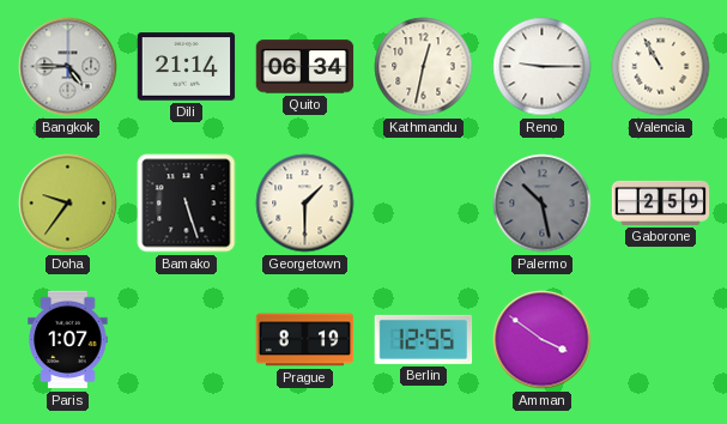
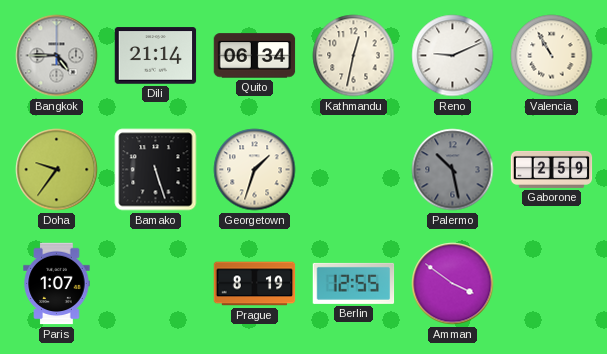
Reno: 9:15 -> 9:11
Georgetown: 1:30 -> 1:33
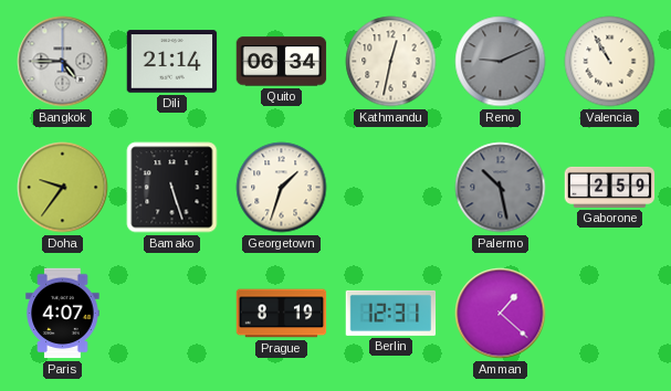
Reno dial: white -> grey
Paris: 1:07 -> 4:07
Berlin: 12:55 -> 12:31
Amman: 3:51 -> 1:22
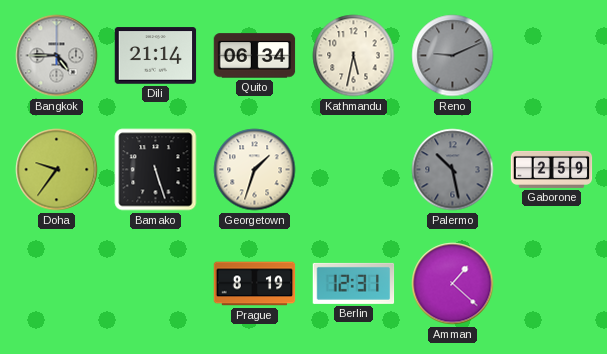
Kathmandu: 12:32 -> 5:32
Valencia: 10:55 -> none
Paris: 4:07 -> none
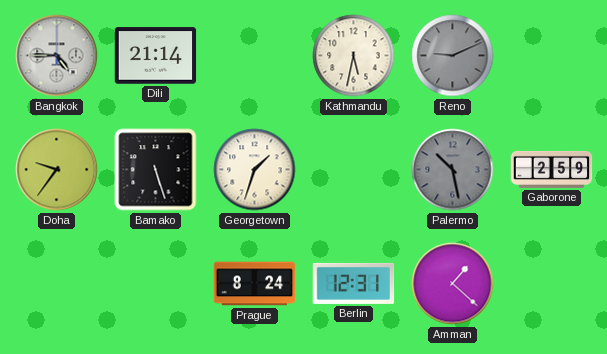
Quito: 06:34 -> none
Prague: 8:19 -> 8:24
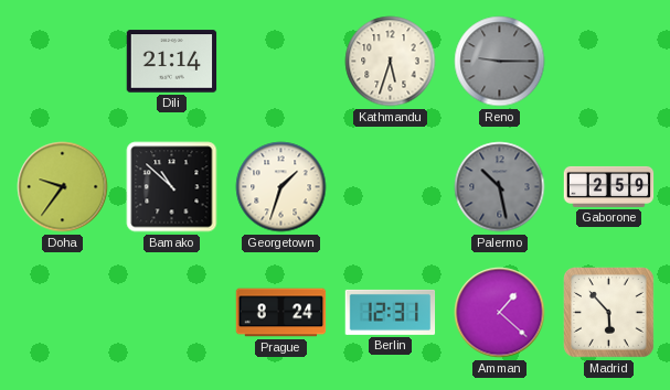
Bangkok: 4:45 -> none
Kathmandu: 5:32 -> 5:33
Reno: 9:11 -> 9:15
Bamako: 5:27 -> 10:52
Madrid: none -> 5:53
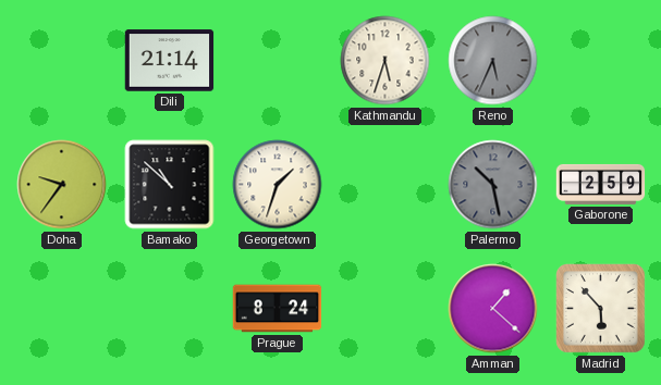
Reno: 9:15 -> 5:34
Berlin: 12:31 -> none
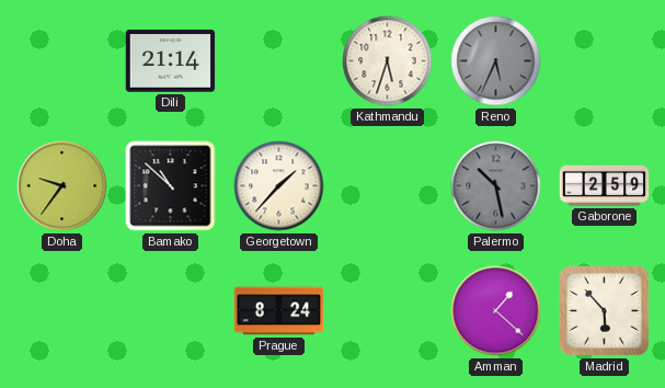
Georgetown: 1:33 -> 1:37
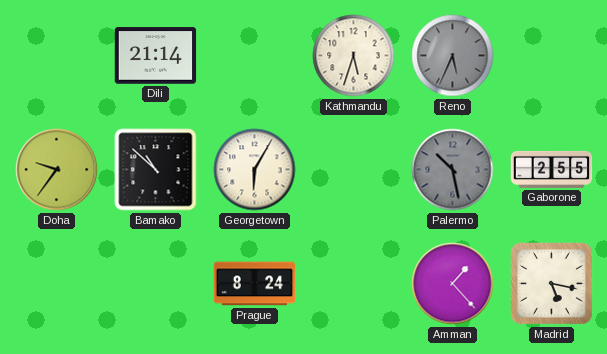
Georgetown: 1:37 -> 6:05
Gaborone: 2:59 -> 2:55
Amman: 1:22 -> 1:23
Madrid: 5:53 -> 5:17
